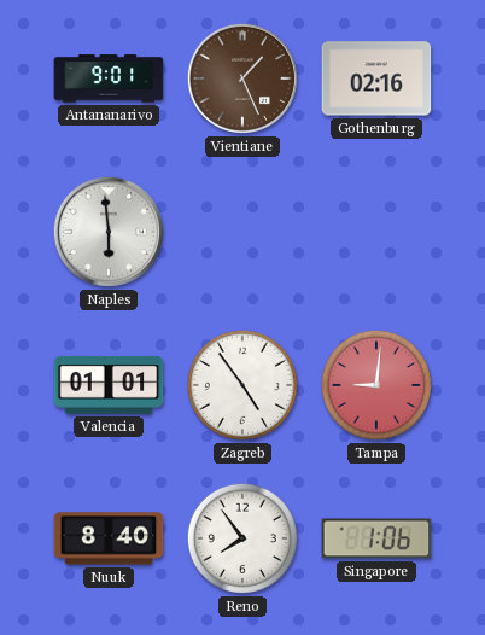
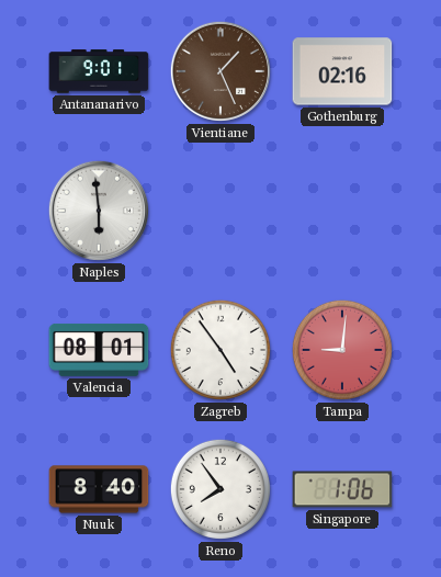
Valencia: 01:01 -> 08:01
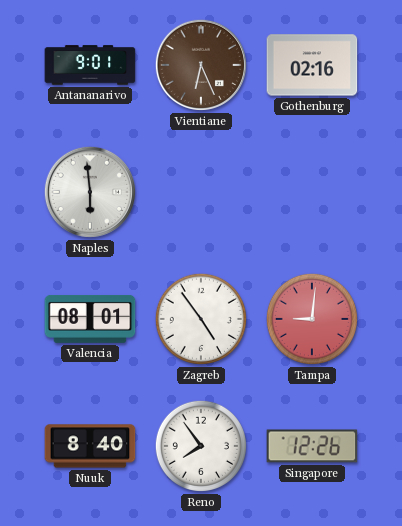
Vientiane: 1:26 -> 6:26
Singapore: 1:06 -> 12:26
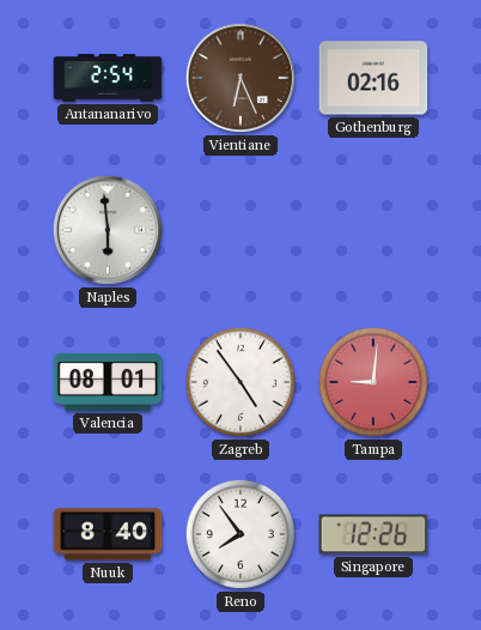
Antananarivo: 9:01 -> 2:54
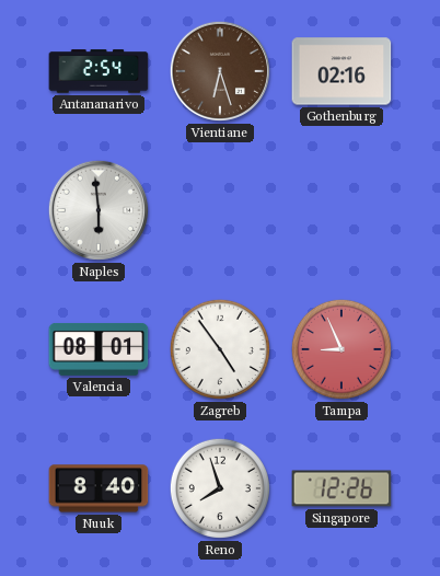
Vientiane: 6:26 -> 6:27
Tampa: 9:01 -> 8:56
Reno: 7:54 -> 7:57
